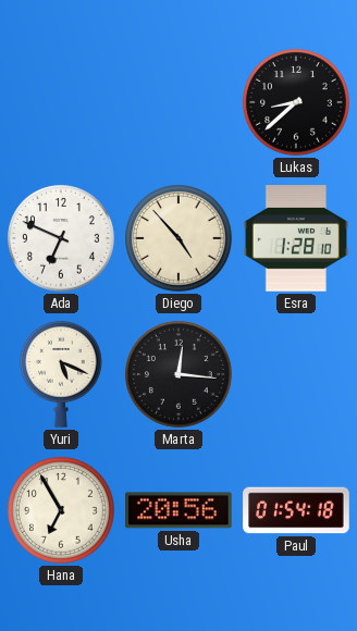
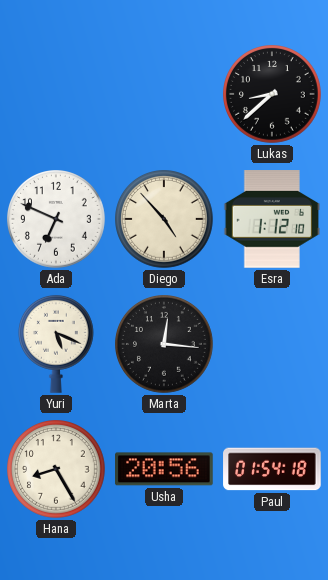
Esra: 1:28 -> 1:12
Hana: 6:55 -> 8:25
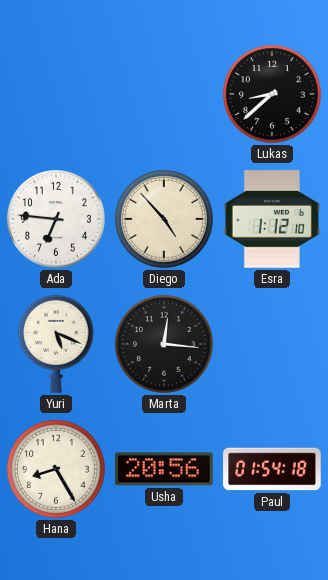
Ada: 6:49 -> 6:46
